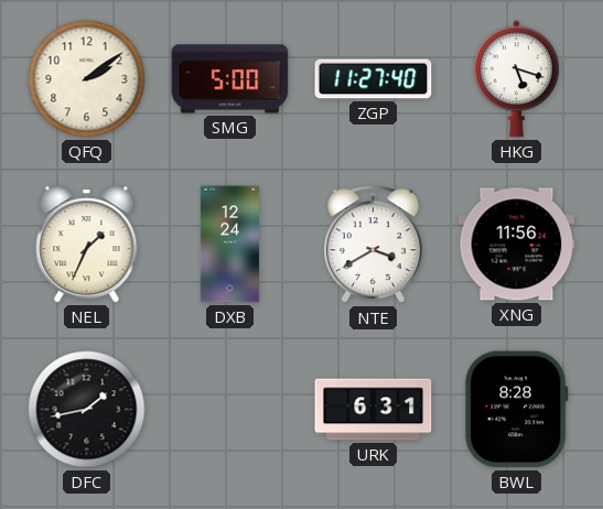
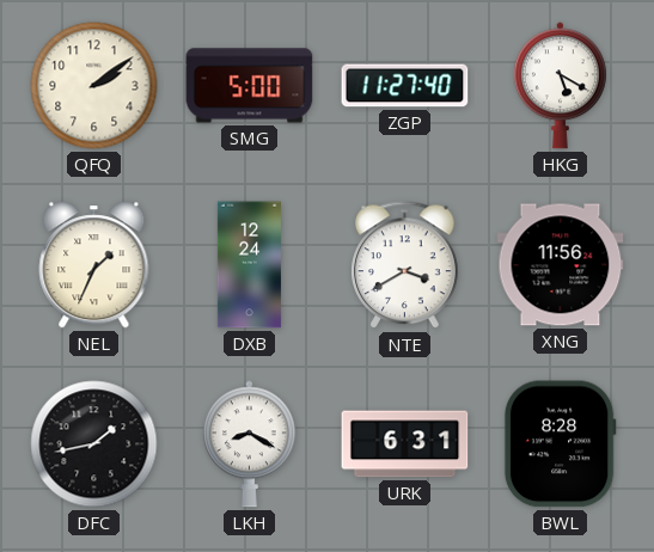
HKG: 5:18 -> 5:20
LKH: none -> 8:20
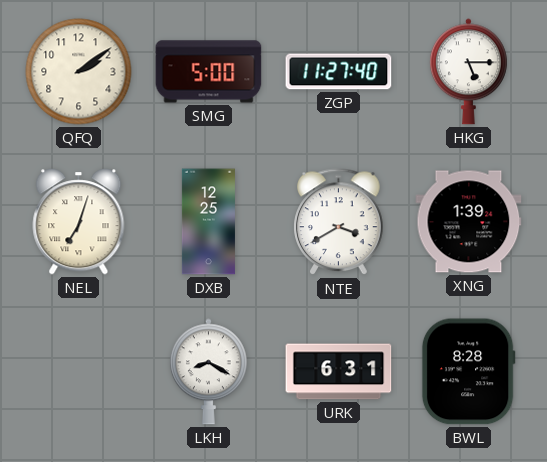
HKG: 5:20 -> 5:15
NEL: 1:34 -> 7:03
DXB: 12:24 -> 12:25
XNG: 11:56 -> 1:39
DFC: 1:43 -> none
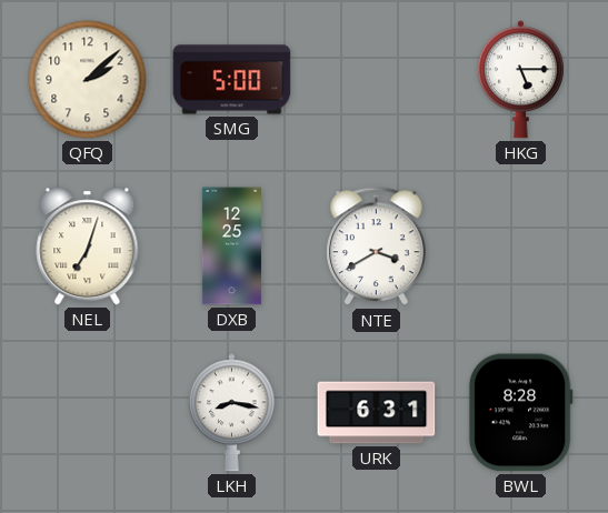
QFQ: 2:09 -> 2:08
ZGP: 11:27 -> none
XNG: 1:39 -> none
LKH: 8:20 -> 8:17
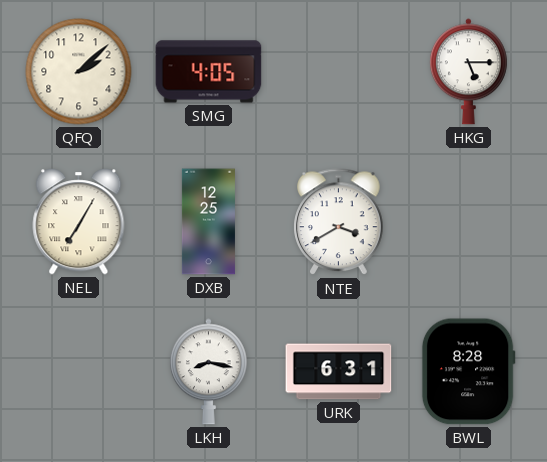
SMG: 5:00 -> 4:05
NEL: 7:03 -> 7:05
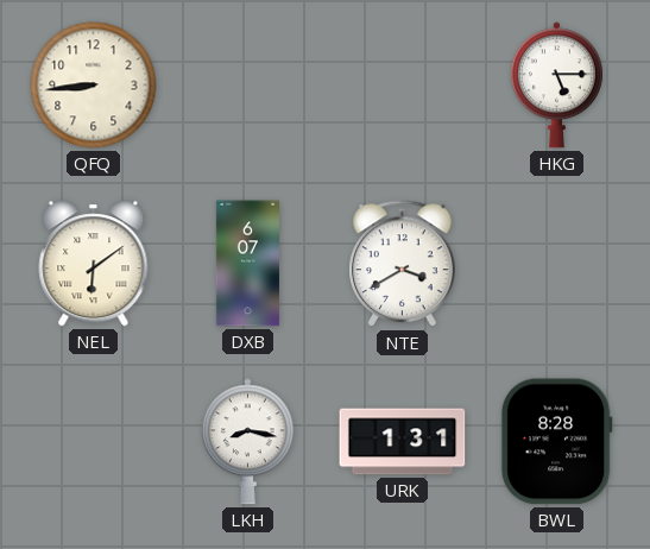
QFQ: 2:08 -> 8:44
SMG: 4:05 -> none
NEL: 7:05 -> 6:09
DXB: 12:25 -> 6:07
URK: 6:31 -> 1:31
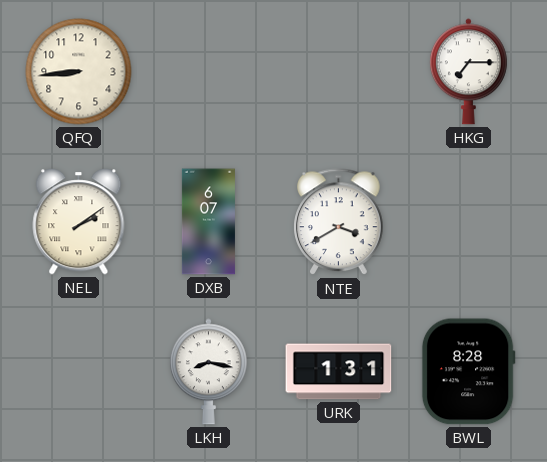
HKG: 5:15 -> 7:15
NEL: 6:09 -> 2:09
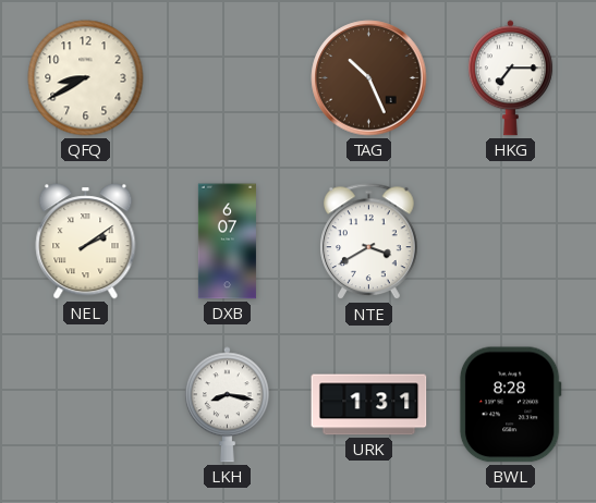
QFQ: 8:44 -> 8:40
TAG: none -> 10:26
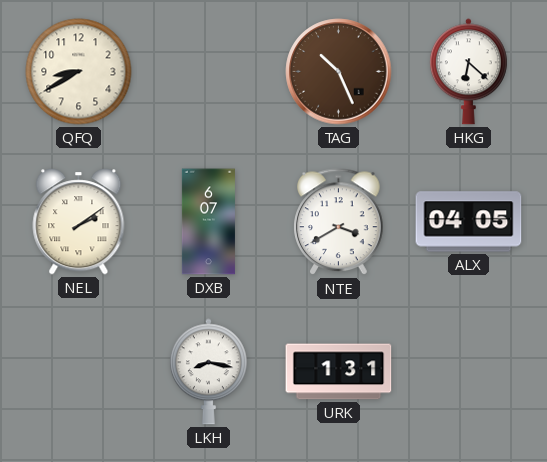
HKG: 7:15 -> 6:22
ALX: none -> 04:05
BWL: 8:28 -> none
